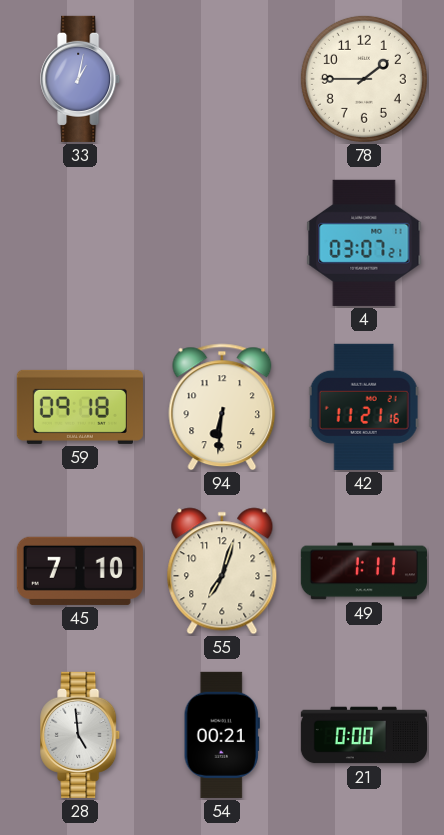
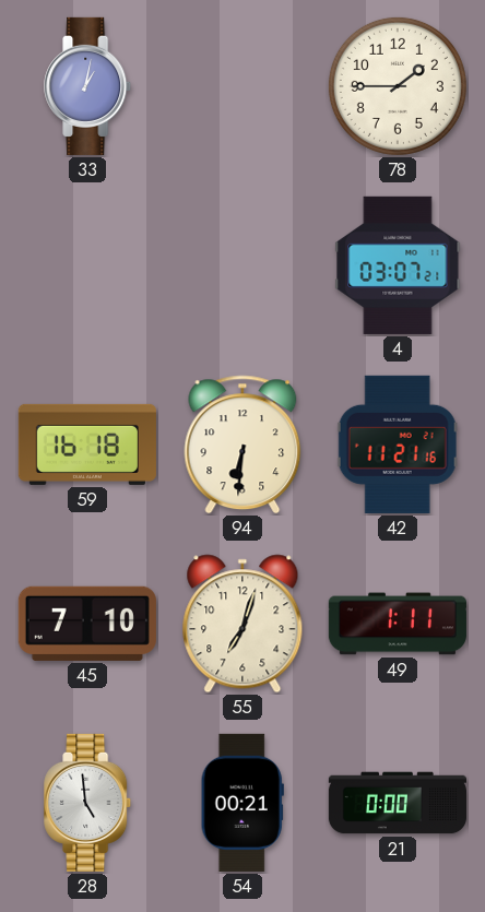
59: 09:18 -> 16:18
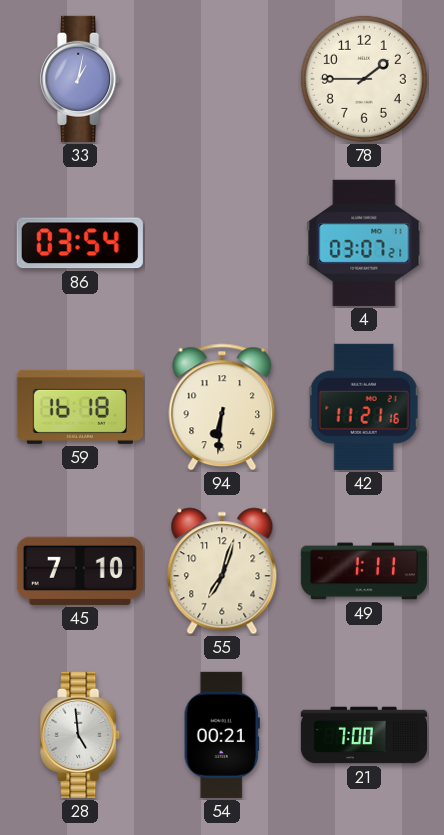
86: none -> 03:54
21: 0:00 -> 7:00
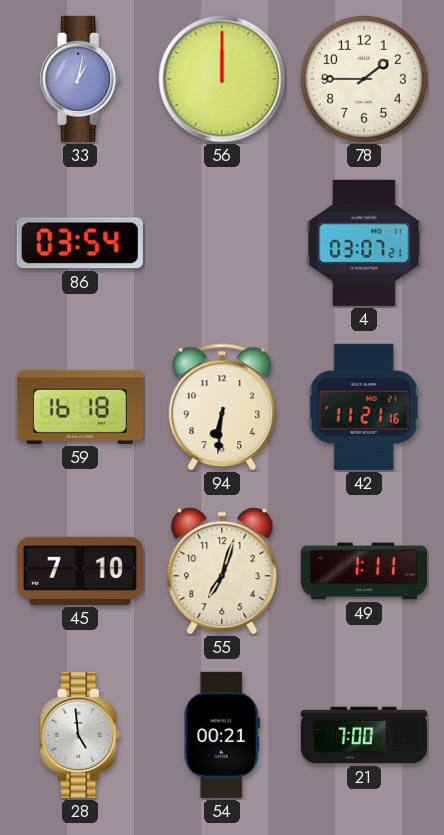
56: none -> 12:00
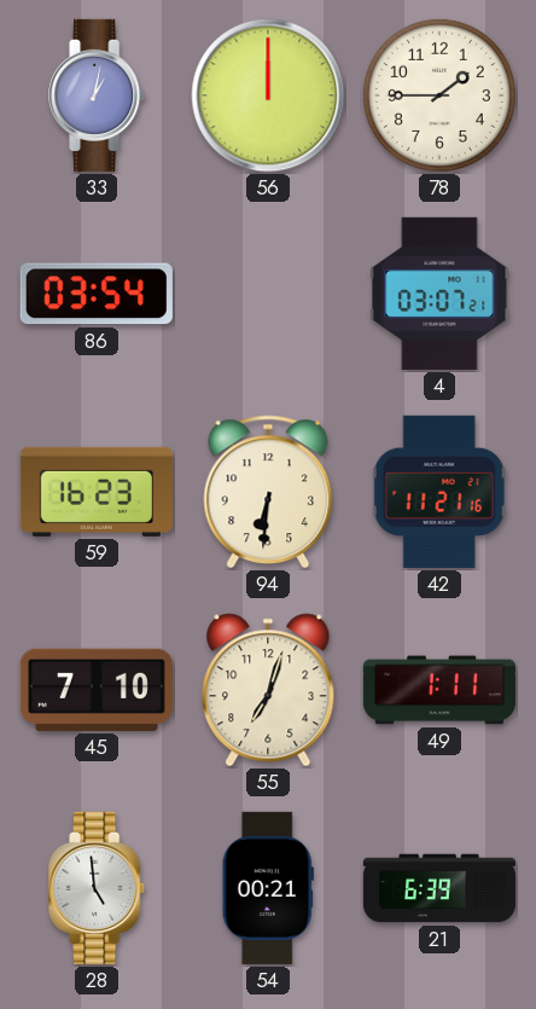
59: 16:18 -> 16:23
21: 7:00 -> 6:39
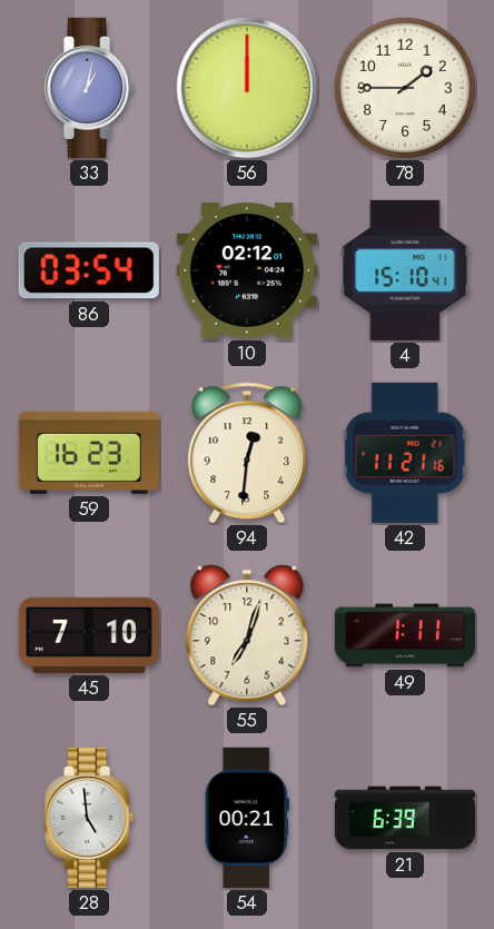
10: none -> 02:12
4: 03:07 -> 15:10
94: 6:31 -> 12:31
